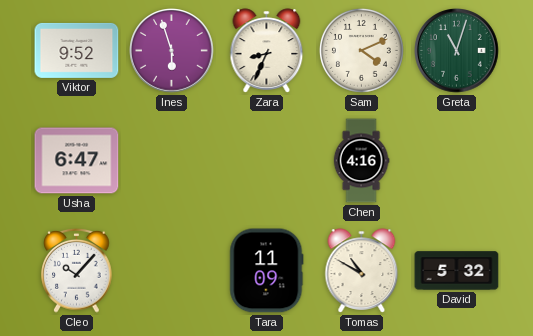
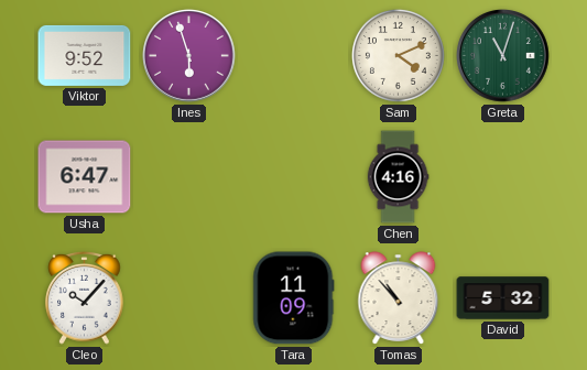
Zara: 8:34 -> none
Tomas: 10:50 -> 10:53
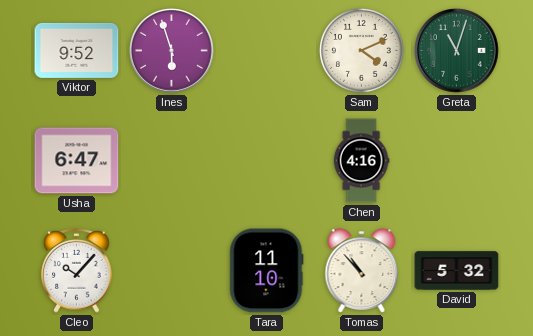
Tara: 11:09 -> 11:10
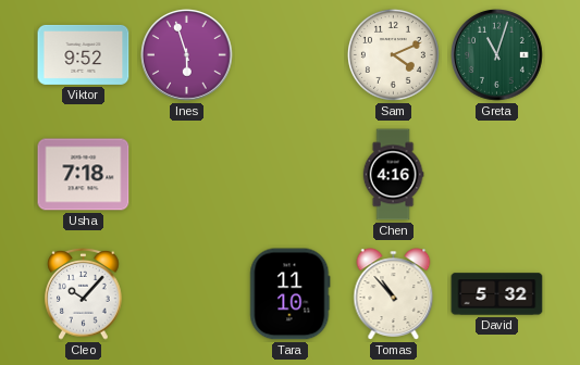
Usha: 6:47 -> 7:18
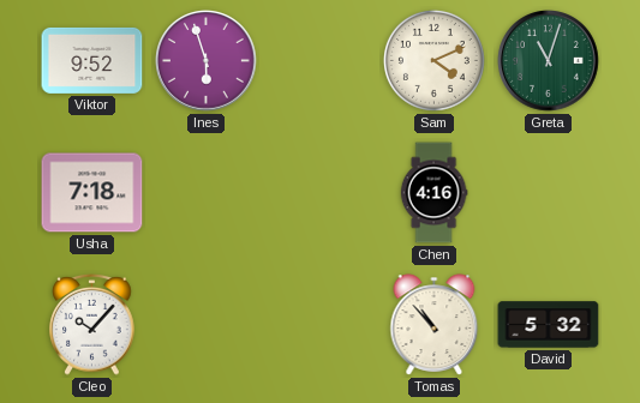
Tara: 11:10 -> none
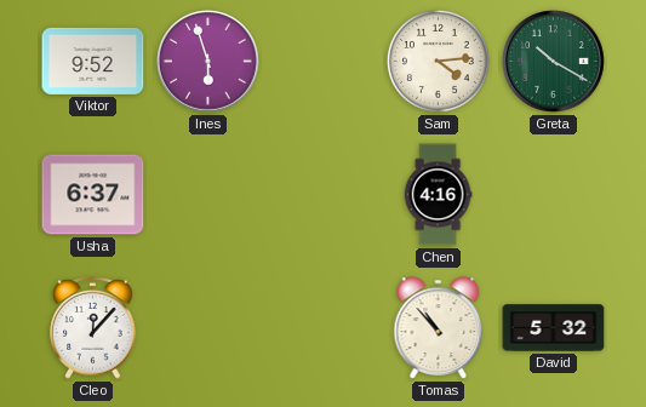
Sam: 4:11 -> 4:14
Greta: 11:03 -> 10:20
Usha: 7:18 -> 6:37
Cleo: 10:07 -> 12:07
